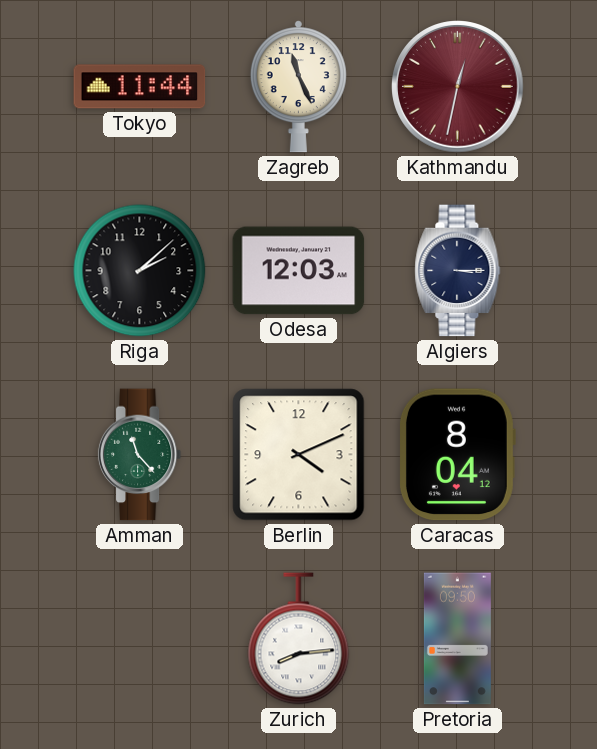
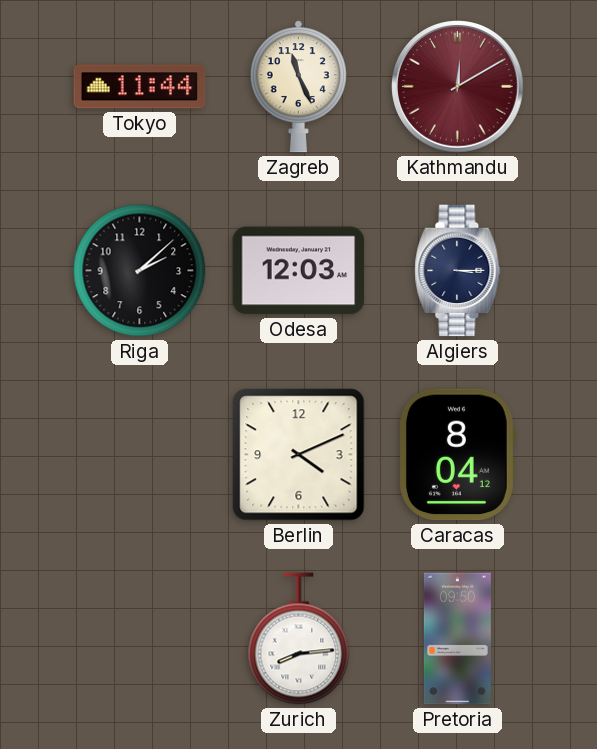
Kathmandu: 12:32 -> 12:10
Amman: 11:23 -> none
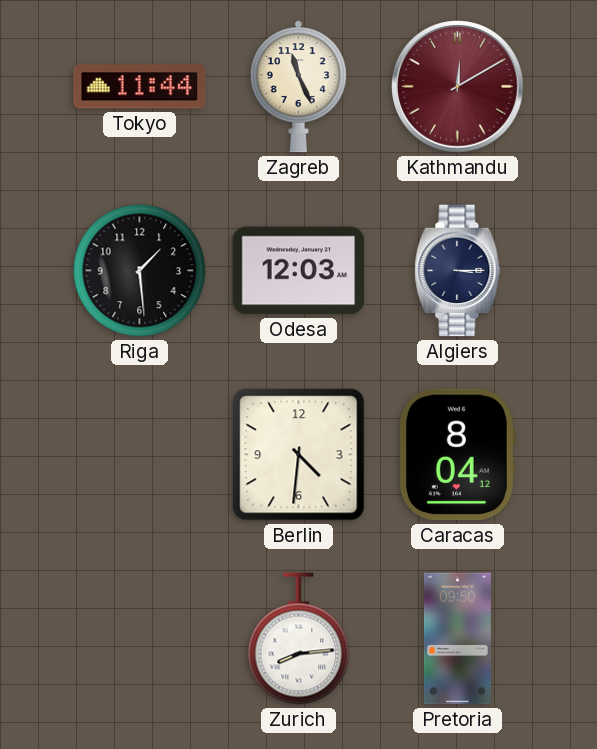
Riga: 2:08 -> 1:29
Berlin: 4:11 -> 4:31
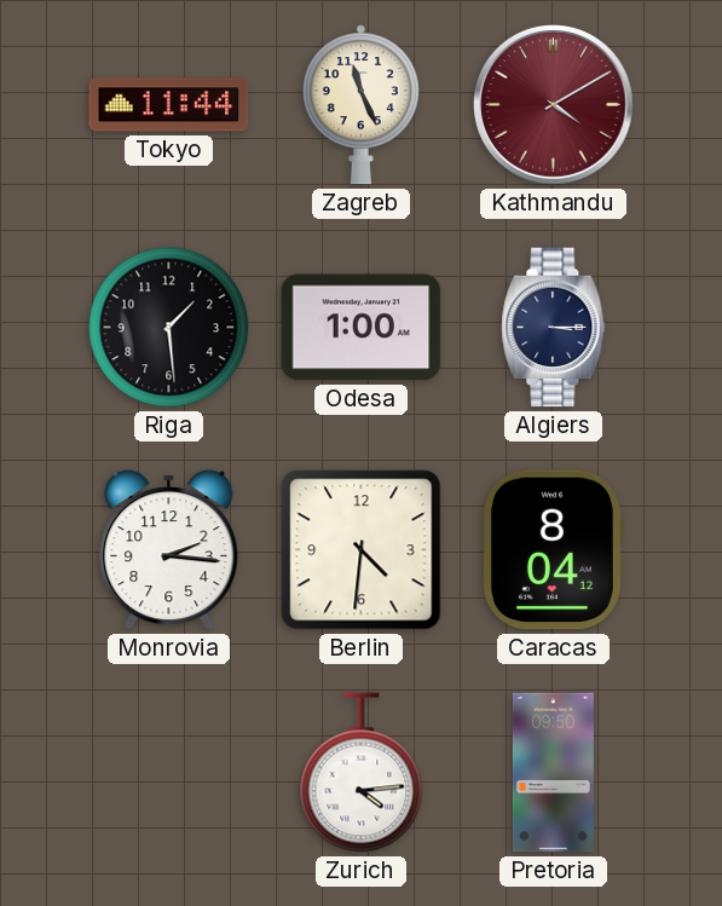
Kathmandu: 12:10 -> 4:10
Odesa: 12:03 -> 1:00
Monrovia: none -> 2:16
Zurich: 8:14 -> 4:14
